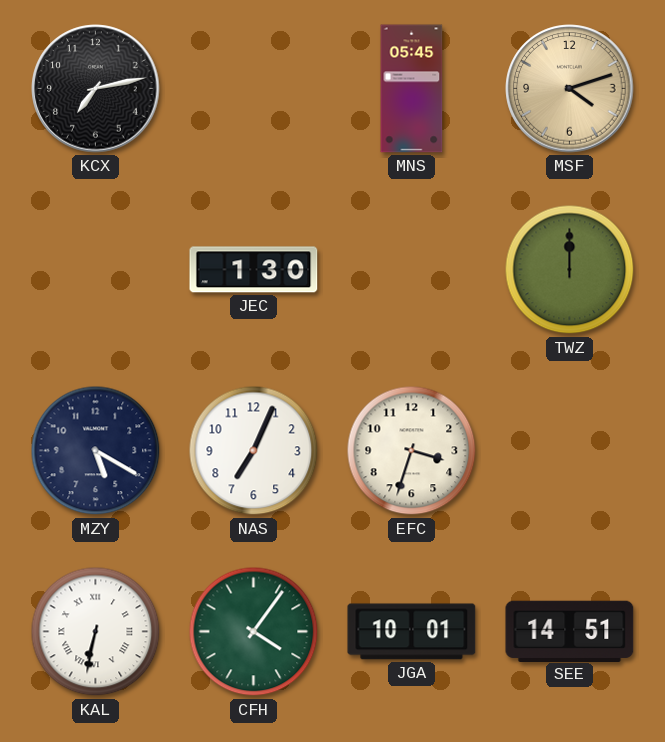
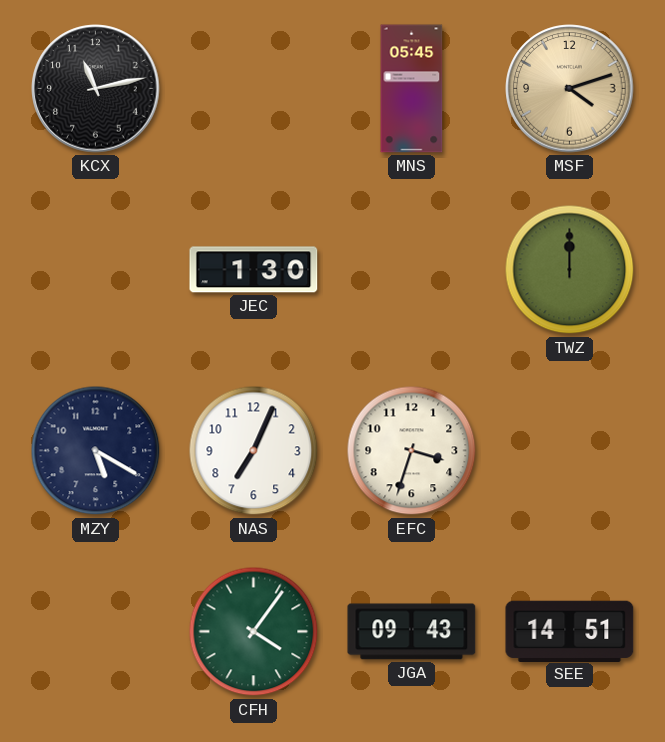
KCX: 7:13 -> 11:13
KAL: 6:32 -> none
JGA: 10:01 -> 09:43
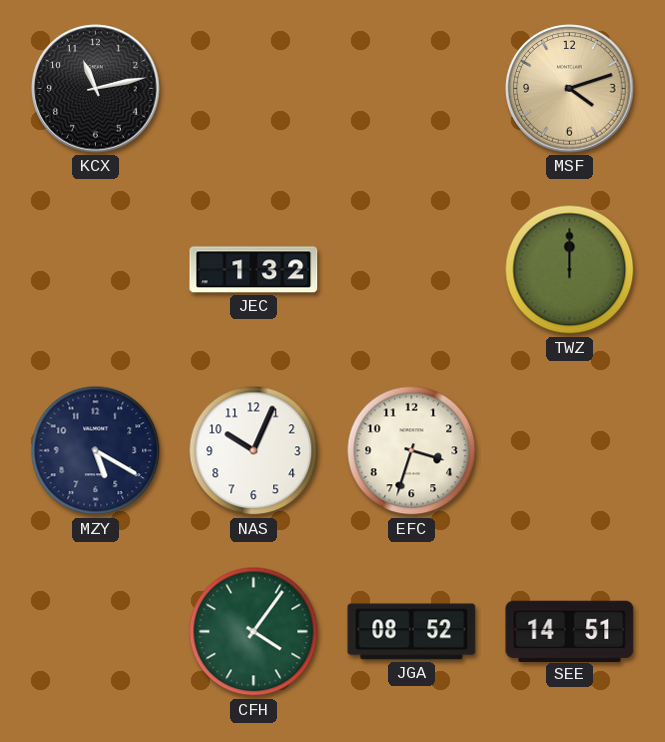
MNS: 05:45 -> none
JEC: 1:30 -> 1:32
NAS: 7:04 -> 10:04
JGA: 09:43 -> 08:52
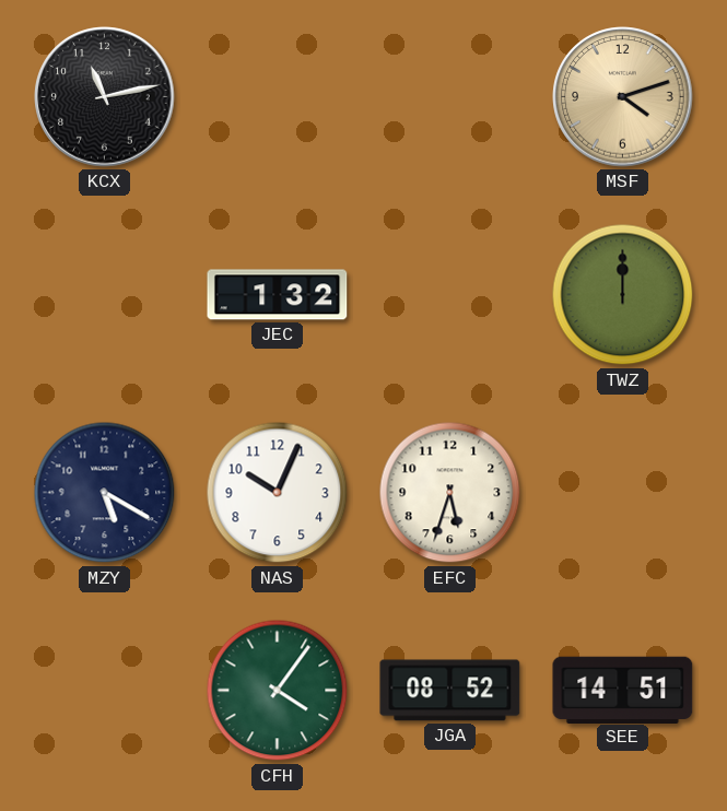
EFC: 3:33 -> 5:33
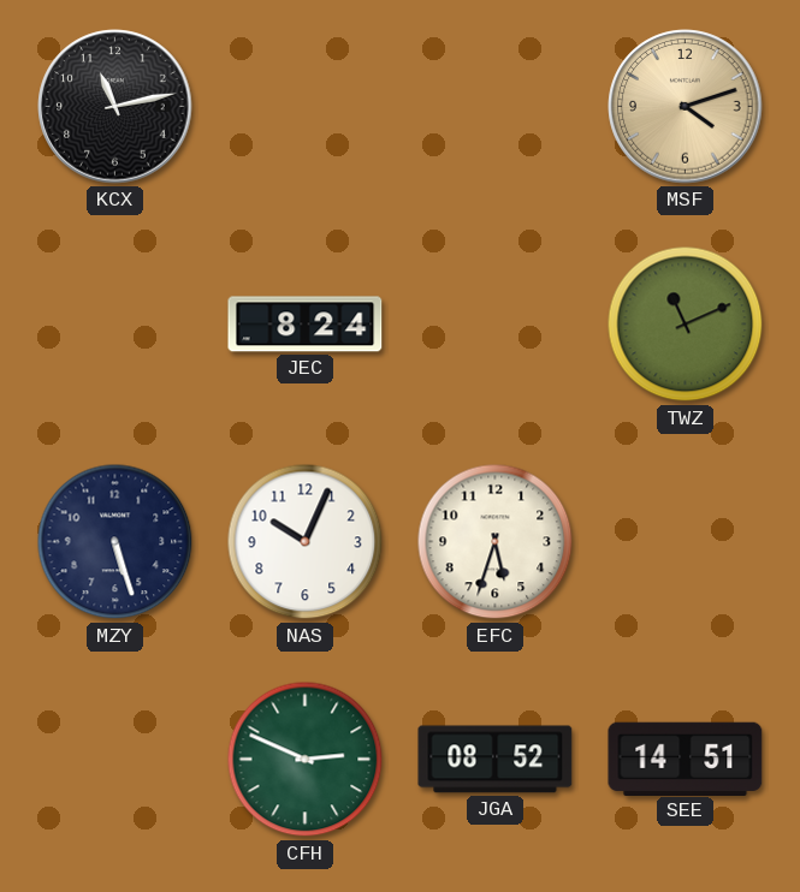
JEC: 1:32 -> 8:24
TWZ: 12:00 -> 11:11
MZY: 5:20 -> 5:27
CFH: 4:06 -> 2:49
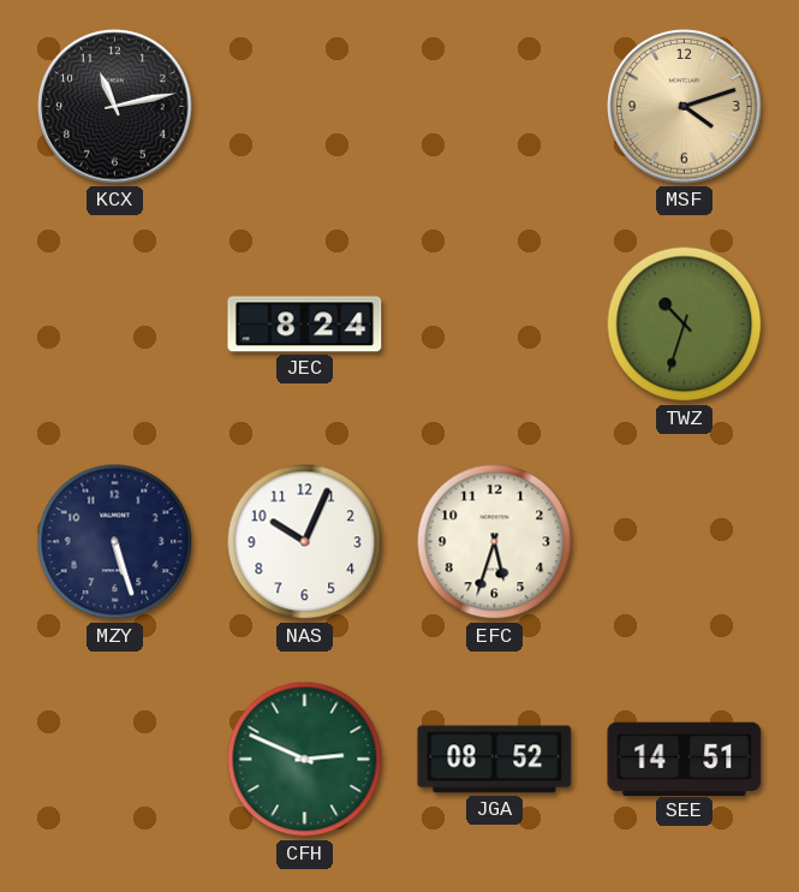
TWZ: 11:11 -> 10:33
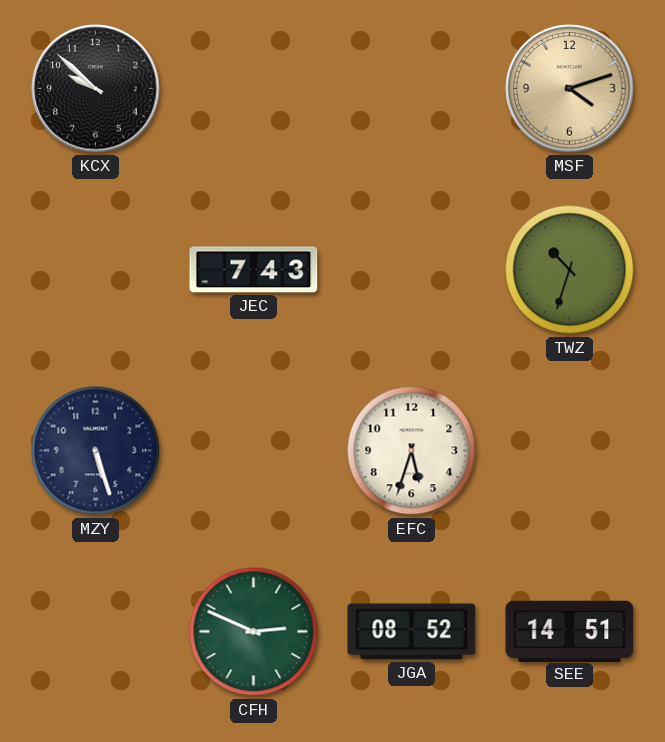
KCX: 11:13 -> 9:52
JEC: 8:24 -> 7:43
NAS: 10:04 -> none
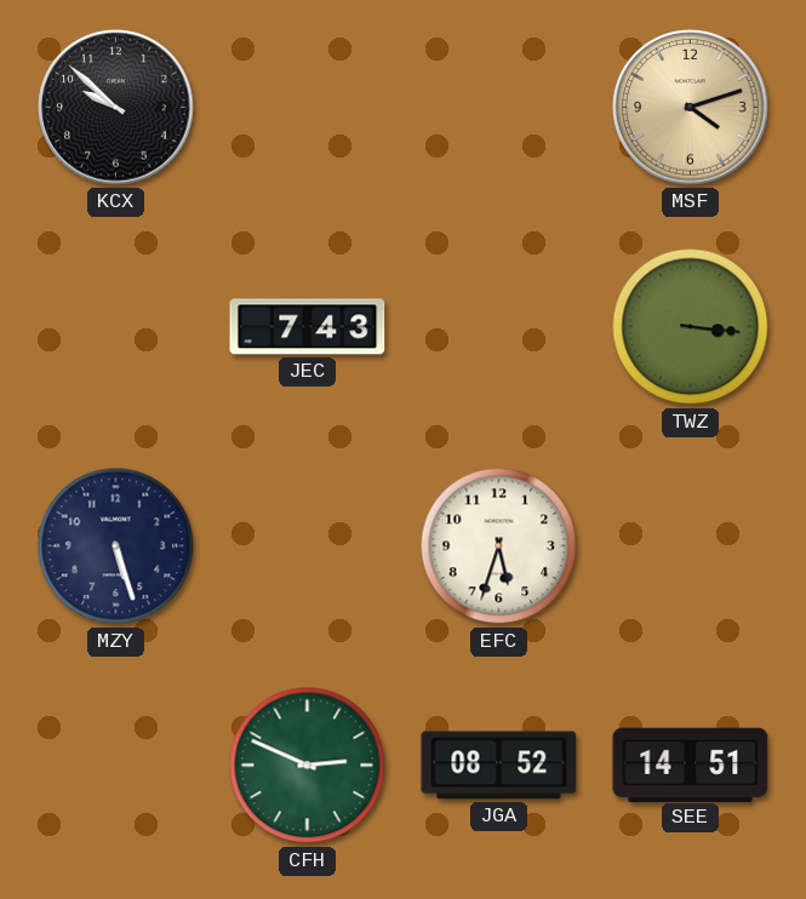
TWZ: 10:33 -> 3:16
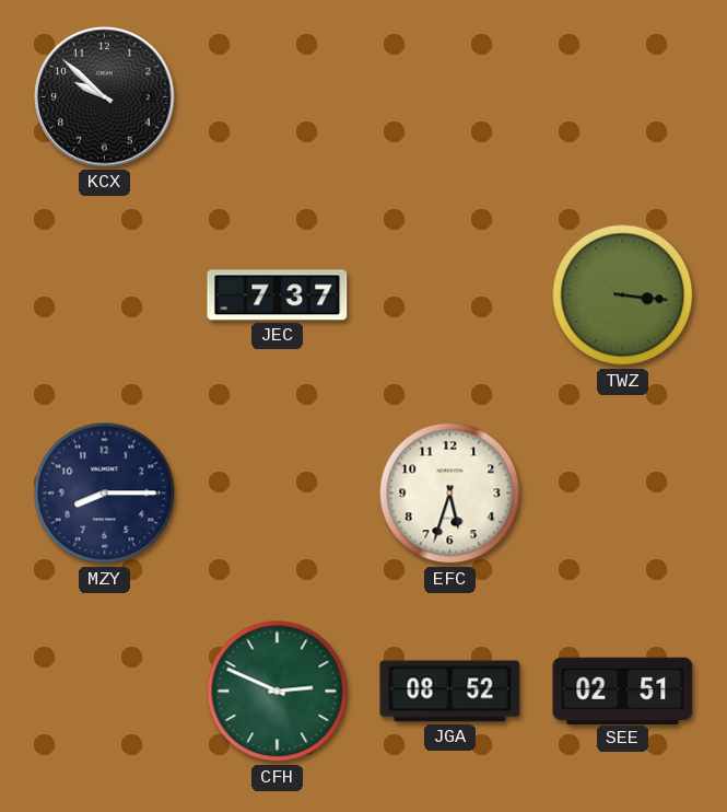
MSF: 4:12 -> none
JEC: 7:43 -> 7:37
MZY: 5:27 -> 8:15
SEE: 14:51 -> 02:51
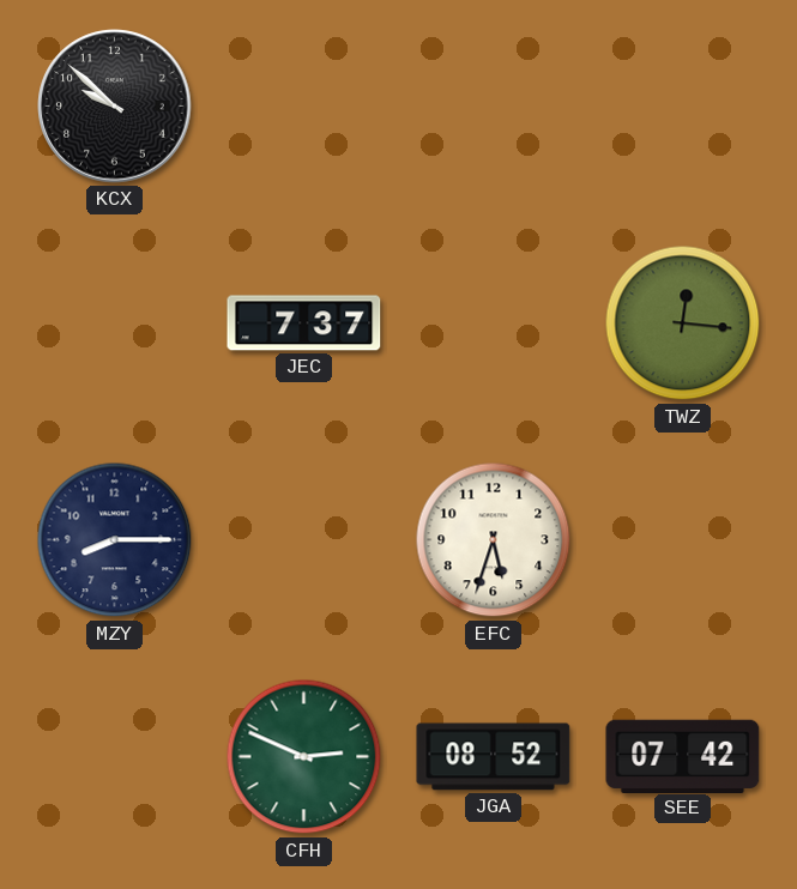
TWZ: 3:16 -> 12:16
SEE: 02:51 -> 07:42
